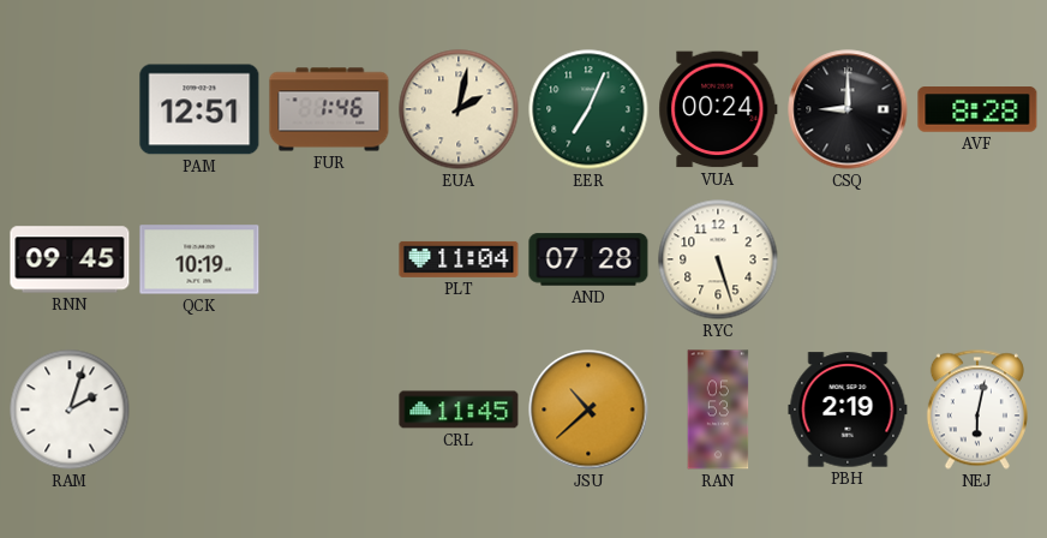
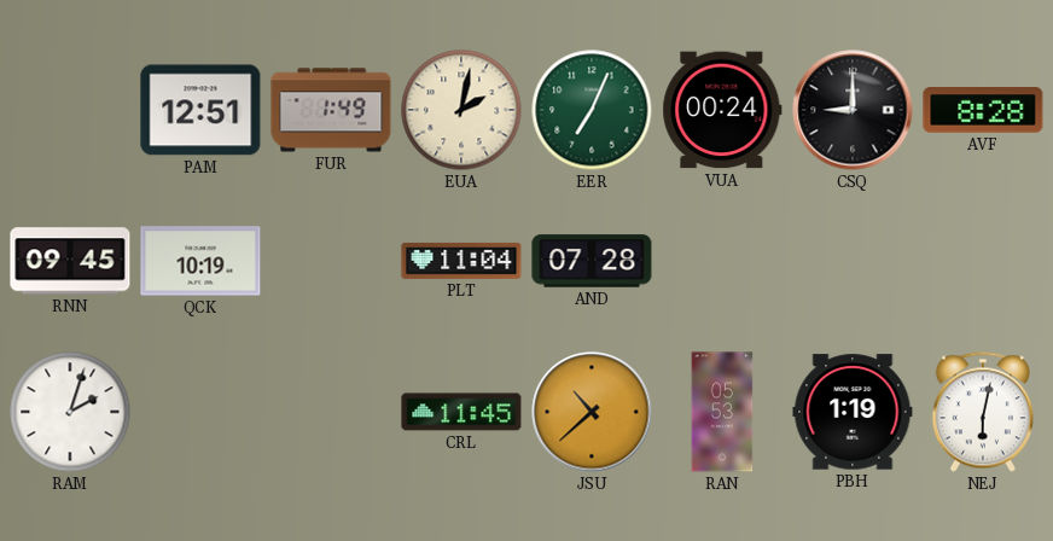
FUR: 1:46 -> 1:49
RYC: 5:27 -> none
PBH: 2:19 -> 1:19
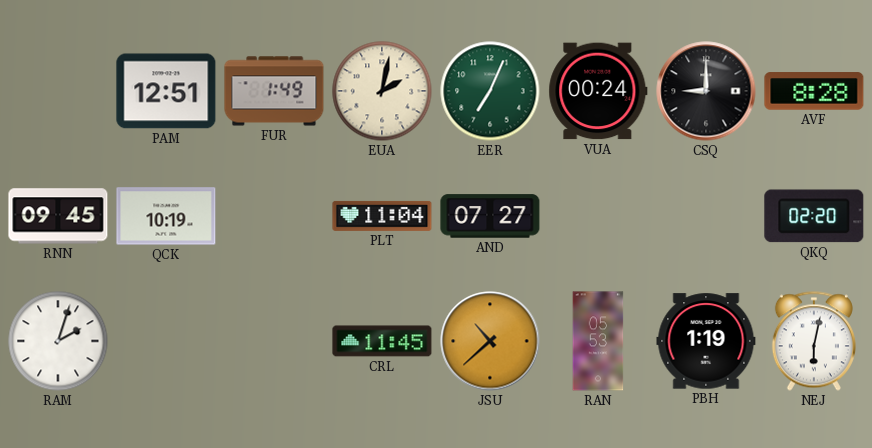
AND: 07:28 -> 07:27
QKQ: none -> 02:20
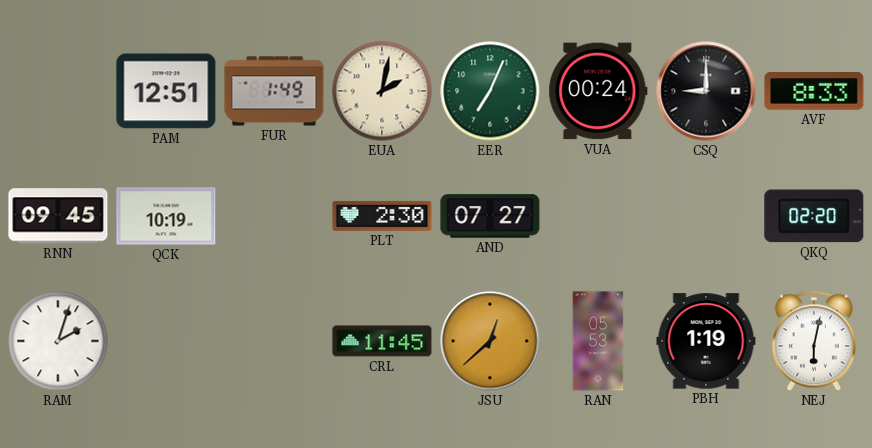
AVF: 8:28 -> 8:33
PLT: 11:04 -> 2:30
JSU: 10:38 -> 12:38
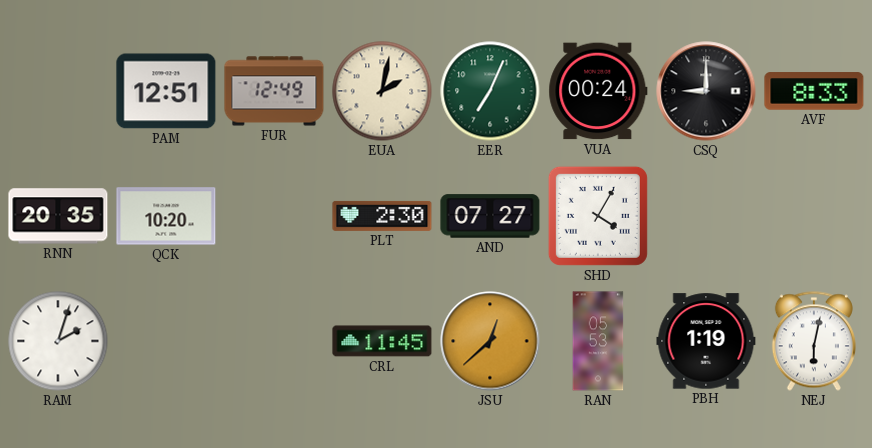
FUR: 1:49 -> 12:49
RNN: 09:45 -> 20:35
QCK: 10:19 -> 10:20
SHD: none -> 4:05
QKQ: 02:20 -> none
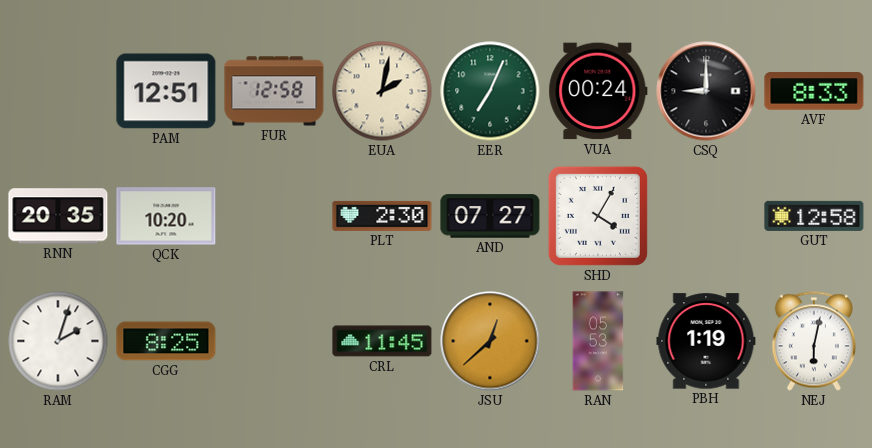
FUR: 12:49 -> 12:58
GUT: none -> 12:58
CGG: none -> 8:25
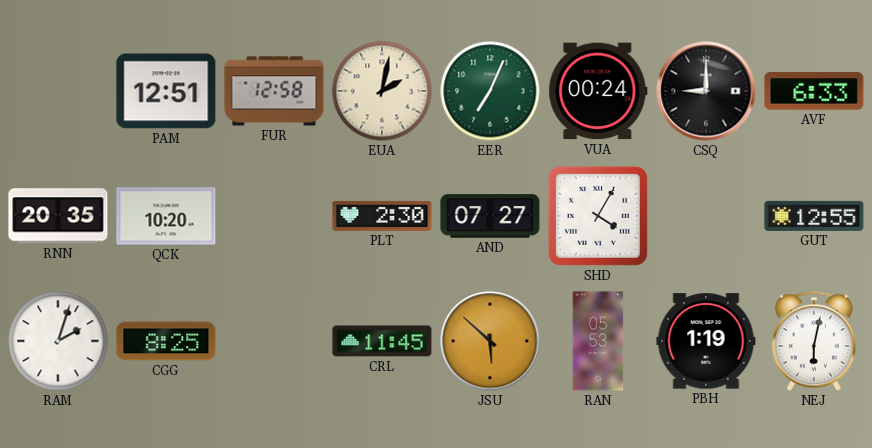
AVF: 8:33 -> 6:33
GUT: 12:58 -> 12:55
JSU: 12:38 -> 5:52
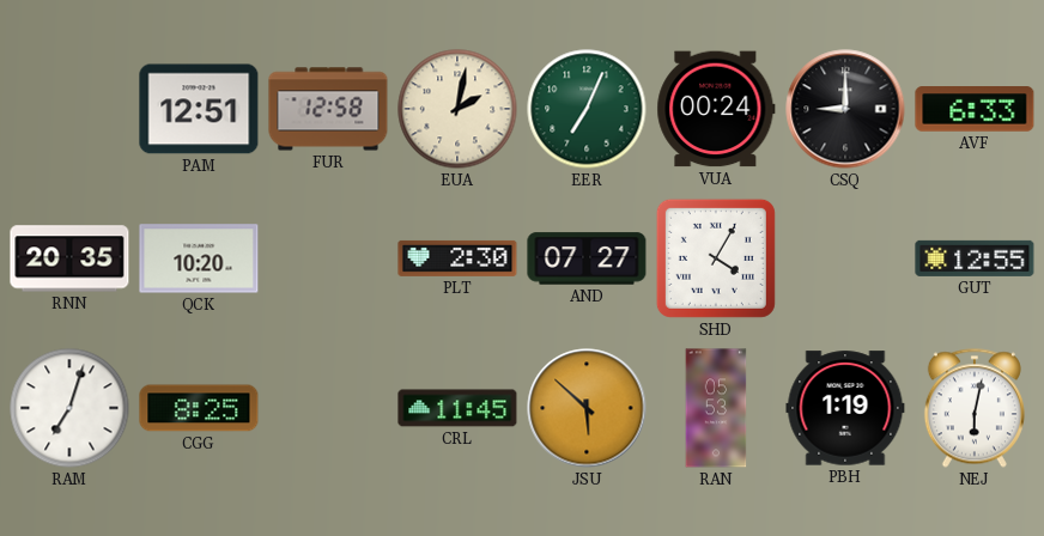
RAM: 2:03 -> 7:03
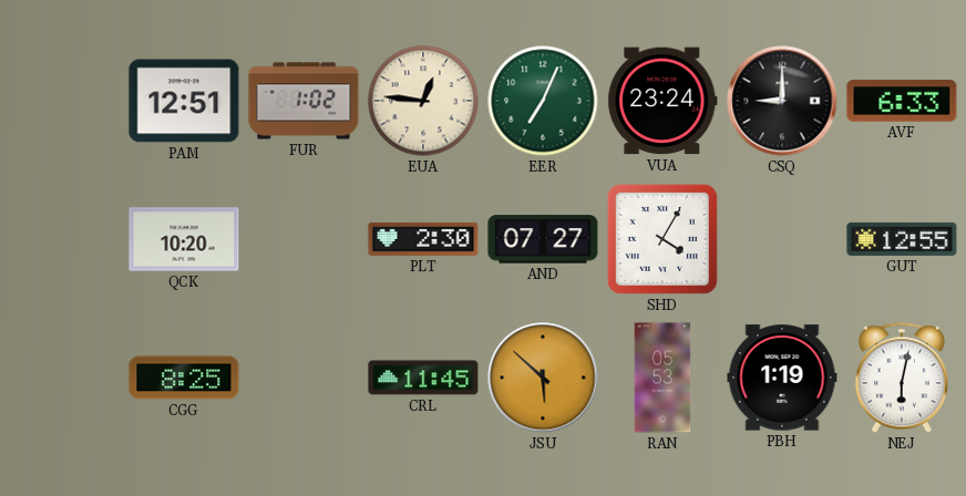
FUR: 12:58 -> 1:02
EUA: 2:02 -> 12:46
VUA: 00:24 -> 23:24
RNN: 20:35 -> none
RAM: 7:03 -> none
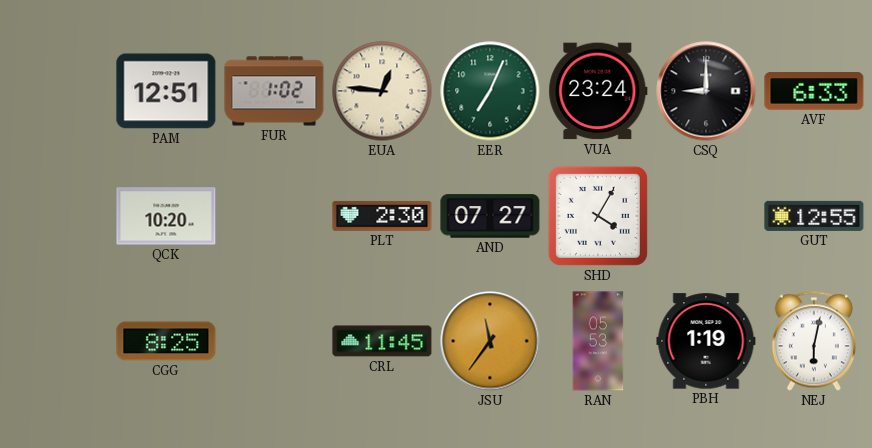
JSU: 5:52 -> 11:36
